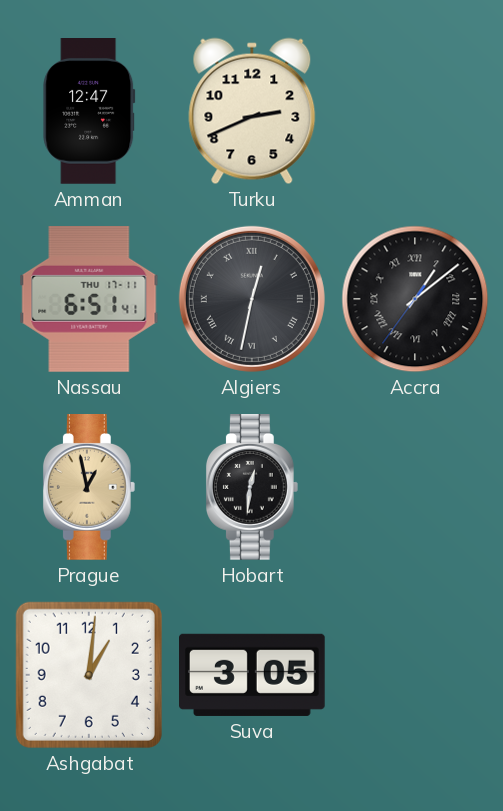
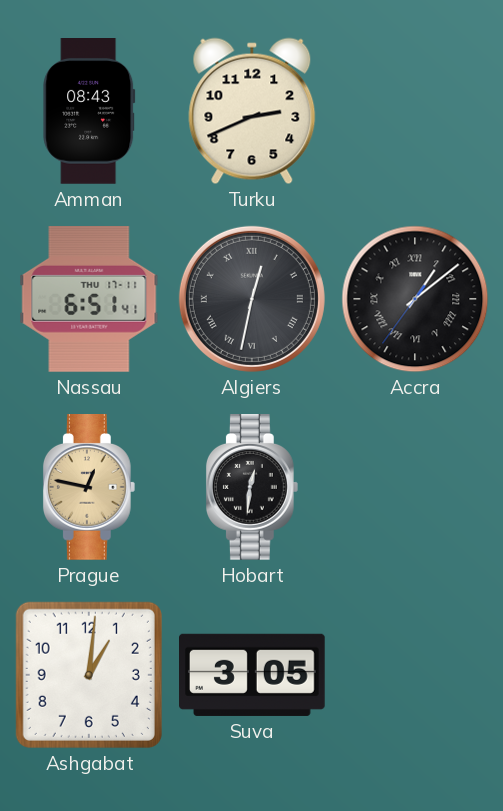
Amman: 12:47 -> 08:43
Prague: 12:58 -> 12:47
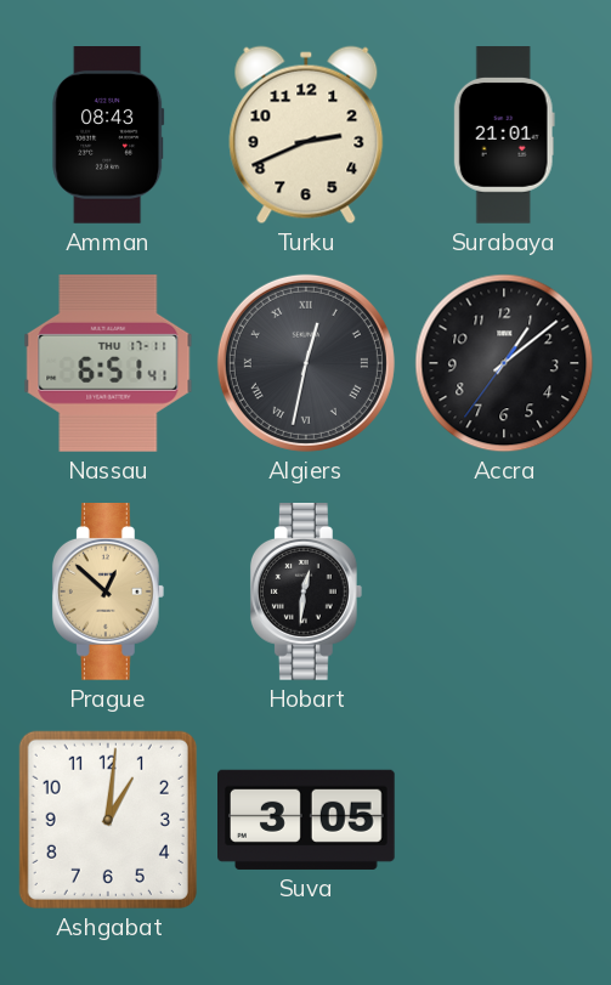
Surabaya: none -> 21:01
Accra numerals: Roman -> Arabic
Prague: 12:47 -> 12:52
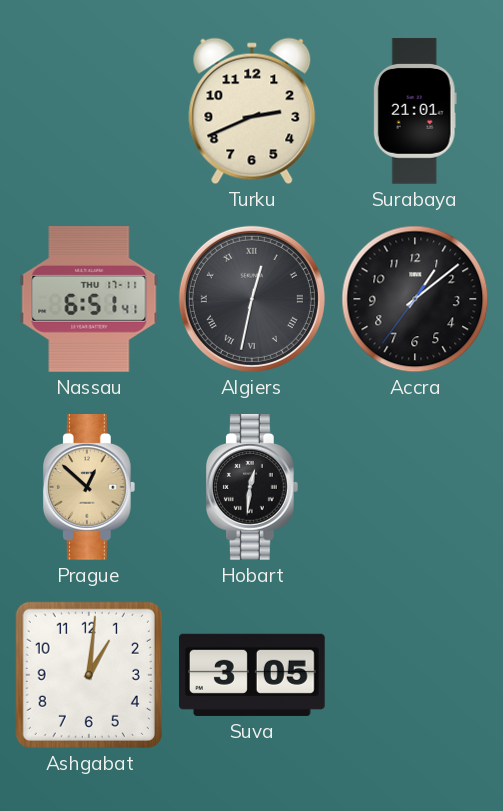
Amman: 08:43 -> none
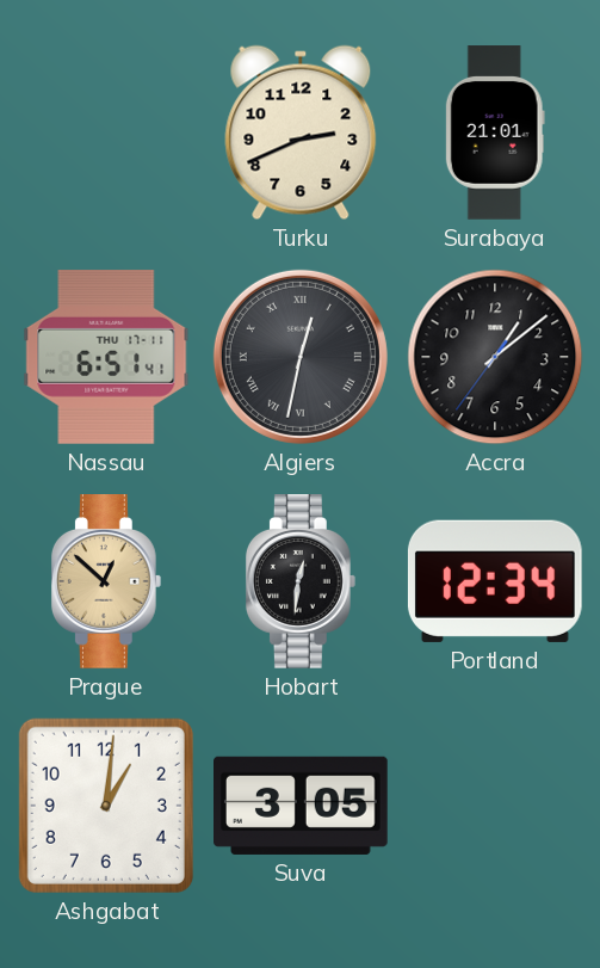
Portland: none -> 12:34
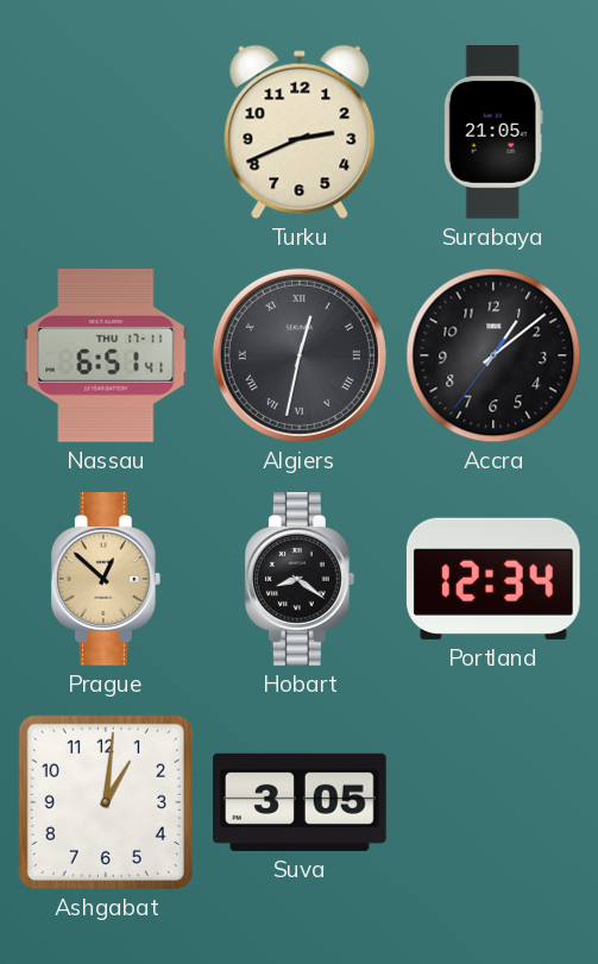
Surabaya: 21:01 -> 21:05
Hobart: 12:31 -> 8:21
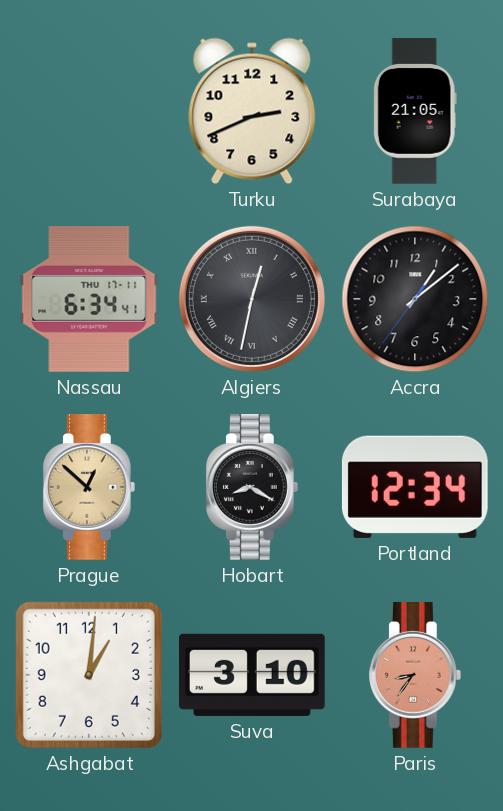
Nassau: 6:51 -> 6:34
Hobart: 8:21 -> 8:20
Suva: 3:05 -> 3:10
Paris: none -> 8:36
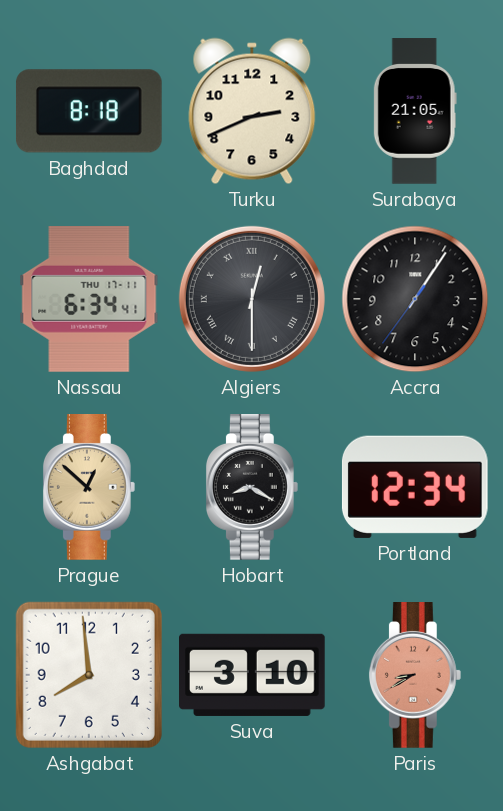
Baghdad: none -> 8:18
Algiers: 12:32 -> 12:30
Accra: 1:08 -> 1:05
Ashgabat: 1:01 -> 7:59
Paris: 8:36 -> 8:40
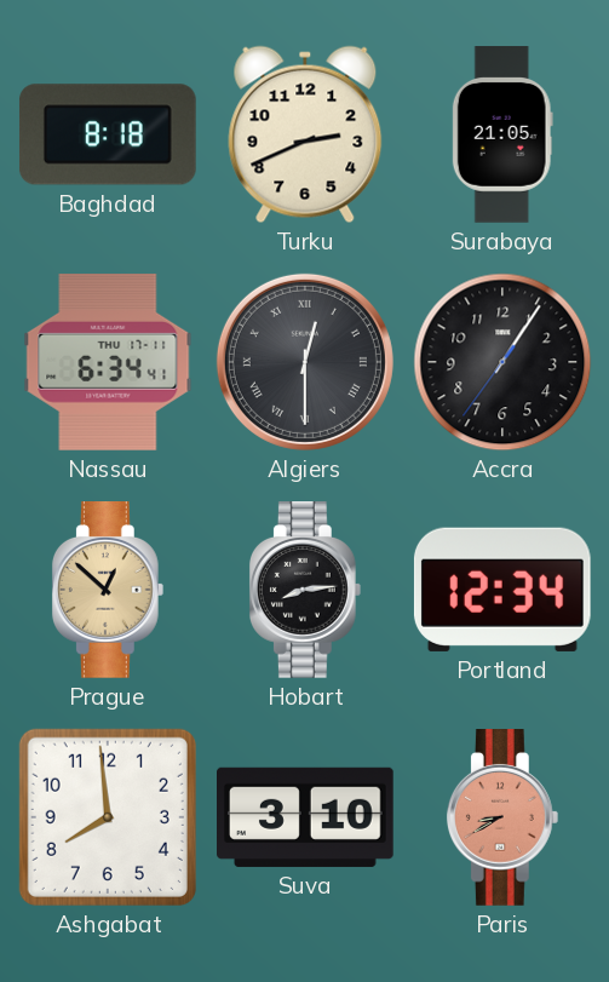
Hobart: 8:20 -> 8:14
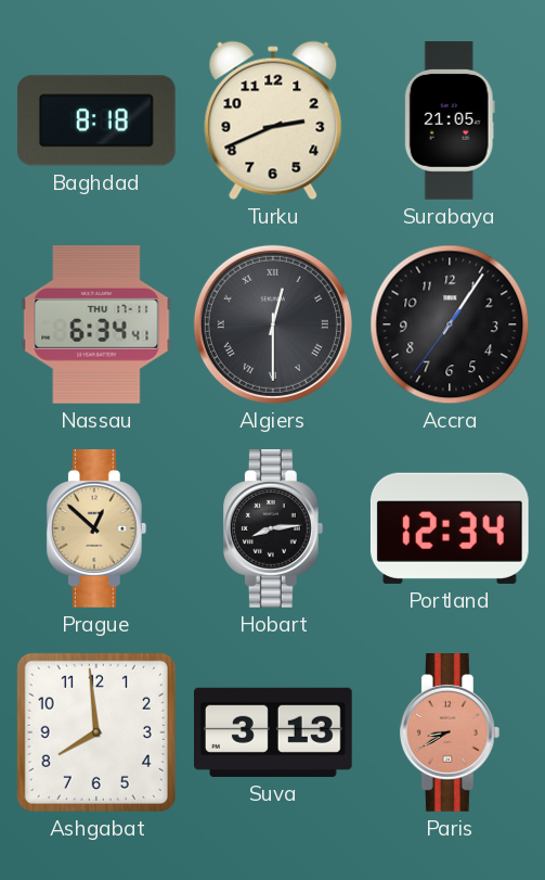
Suva: 3:10 -> 3:13
